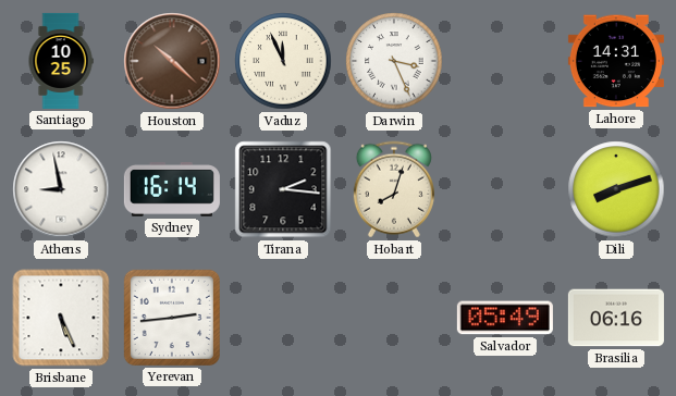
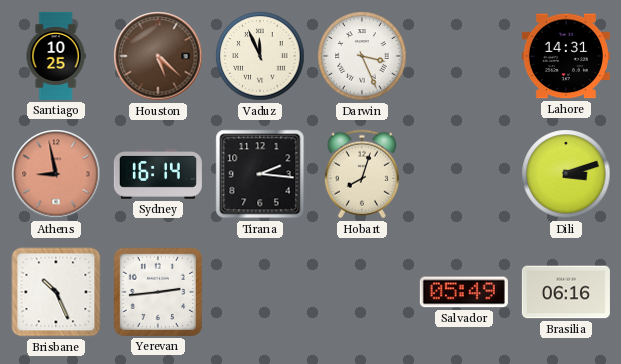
Houston: 10:22 -> 5:22
Athens dial: white -> salmon
Dili: 8:12 -> 3:12
Brisbane: 5:26 -> 10:26
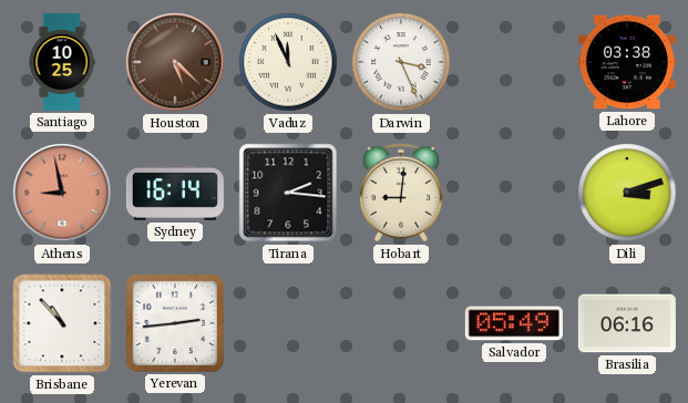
Lahore: 14:31 -> 03:38
Hobart: 8:03 -> 9:01
Brisbane: 10:26 -> 10:53
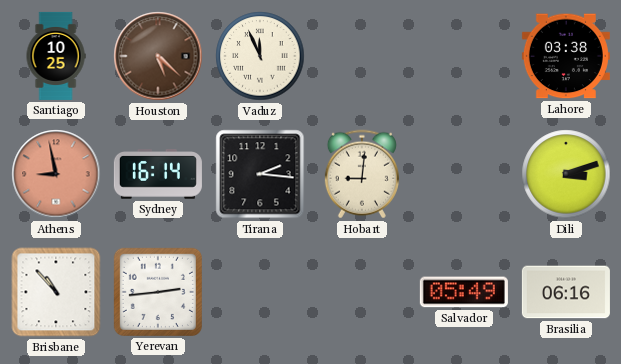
Darwin: 3:26 -> none
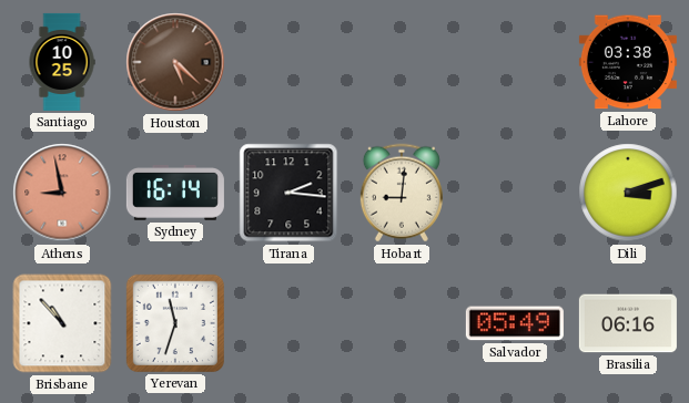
Vaduz: 11:56 -> none
Yerevan: 2:44 -> 11:33
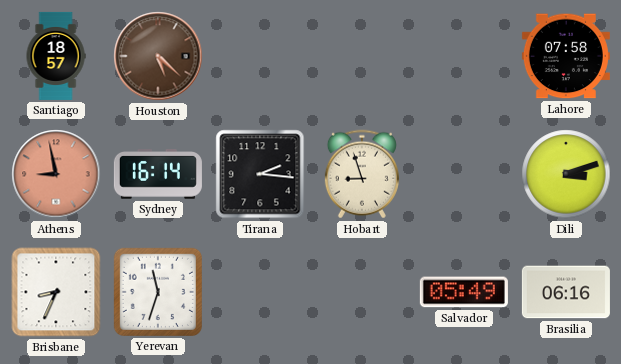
Santiago: 10:25 -> 18:57
Lahore: 03:38 -> 07:58
Hobart: 9:01 -> 8:57
Brisbane: 10:53 -> 8:34
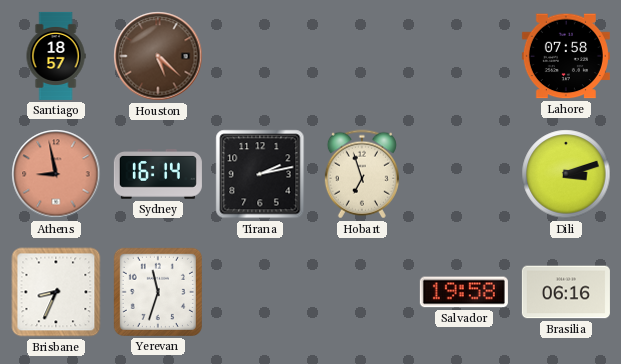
Tirana: 2:16 -> 2:13
Hobart: 8:57 -> 6:57
Salvador: 05:49 -> 19:58
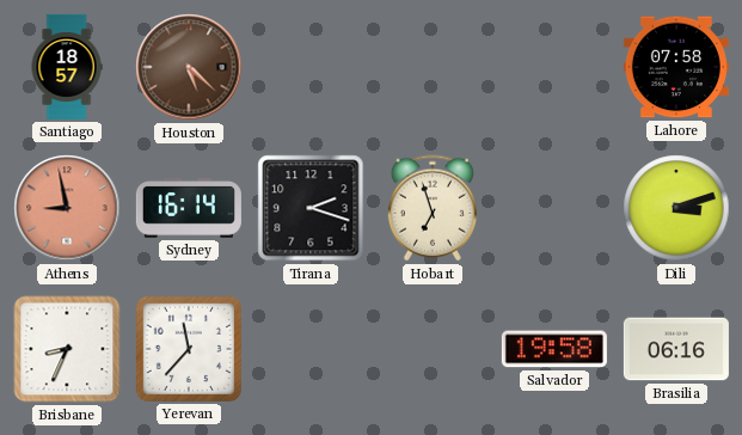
Tirana: 2:13 -> 2:18
Yerevan: 11:33 -> 11:37
